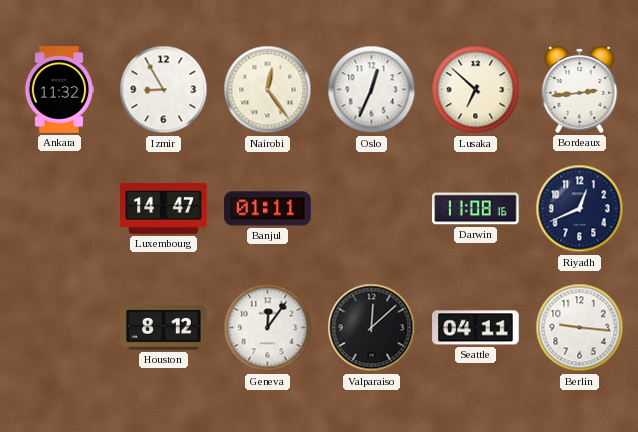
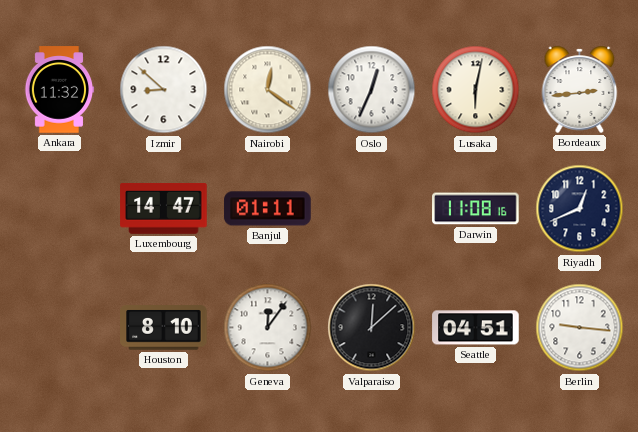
Izmir: 8:55 -> 8:52
Nairobi: 12:24 -> 12:21
Lusaka: 6:52 -> 6:02
Houston: 8:12 -> 8:10
Seattle: 04:11 -> 04:51
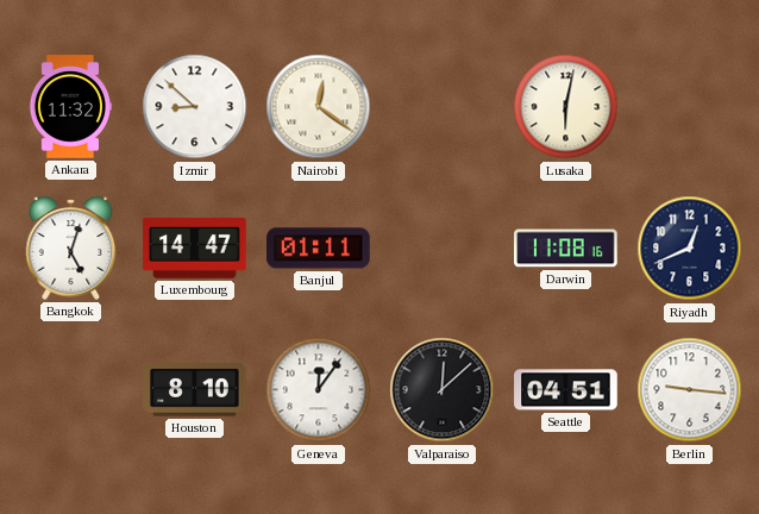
Oslo: 12:34 -> none
Bordeaux: 2:44 -> none
Bangkok: none -> 5:03
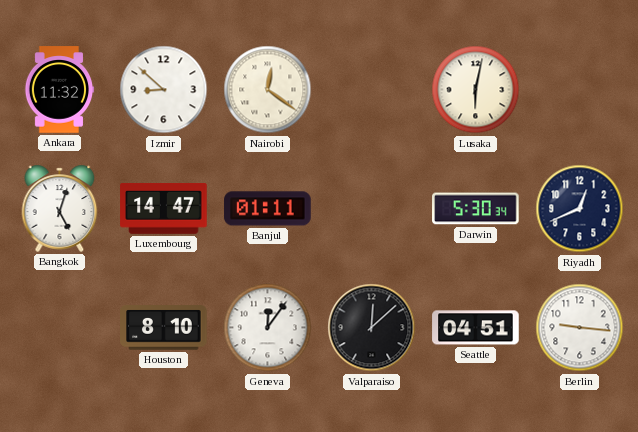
Darwin: 11:08 -> 5:30
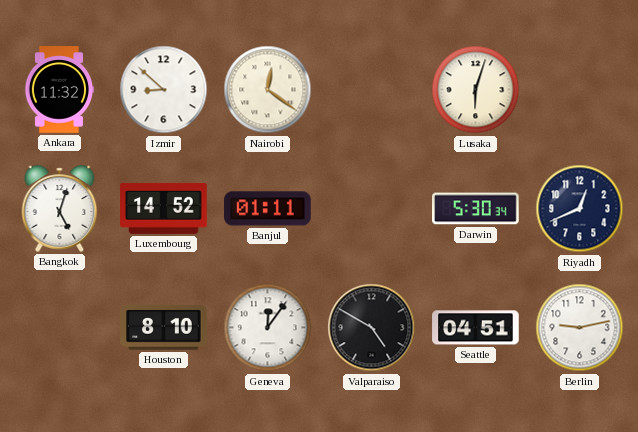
Lusaka: 6:02 -> 6:03
Luxembourg: 14:47 -> 14:52
Valparaiso: 12:08 -> 4:50
Berlin: 9:16 -> 9:13
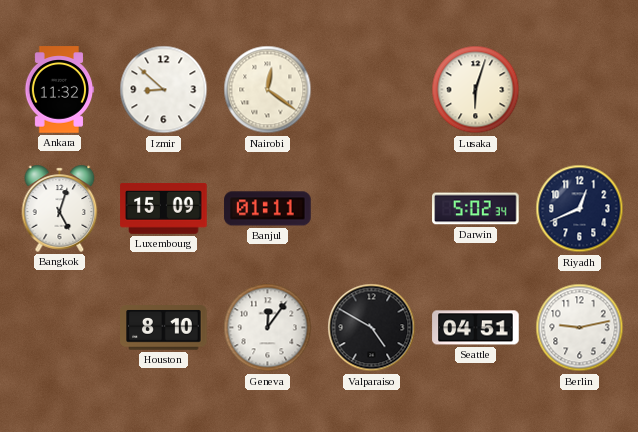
Luxembourg: 14:52 -> 15:09
Darwin: 5:30 -> 5:02
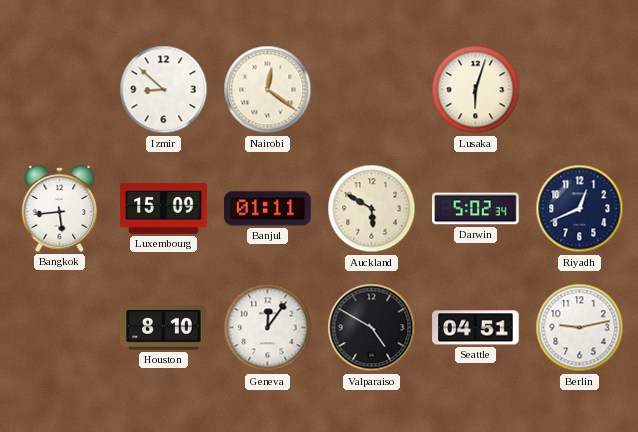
Ankara: 11:32 -> none
Bangkok: 5:03 -> 5:44
Auckland: none -> 5:50
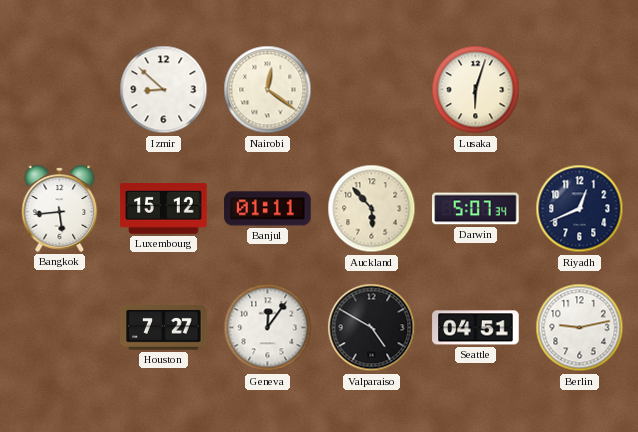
Luxembourg: 15:09 -> 15:12
Auckland: 5:50 -> 5:53
Darwin: 5:02 -> 5:07
Houston: 8:10 -> 7:27
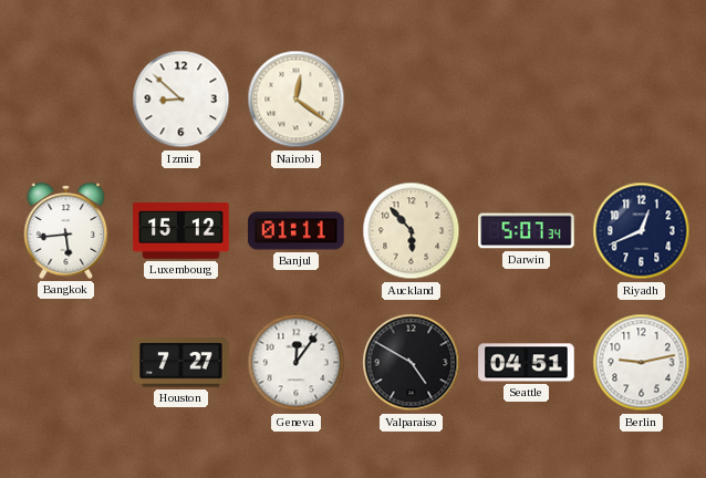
Lusaka: 6:03 -> none
